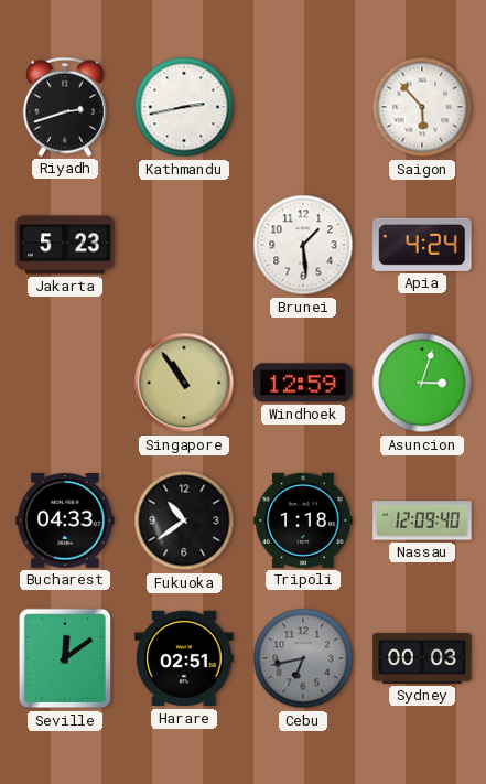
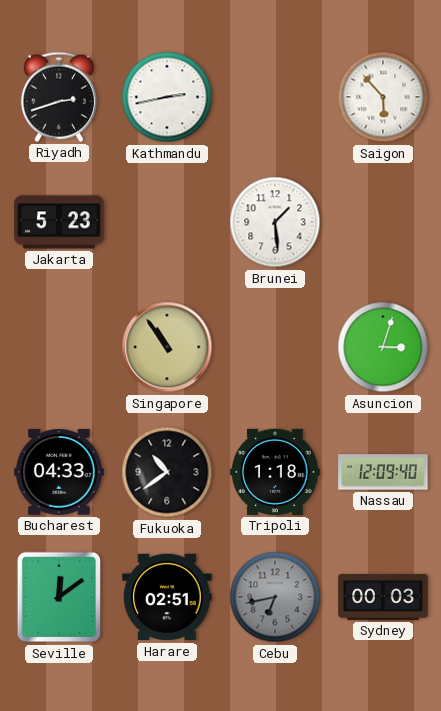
Apia: 4:24 -> none
Windhoek: 12:59 -> none
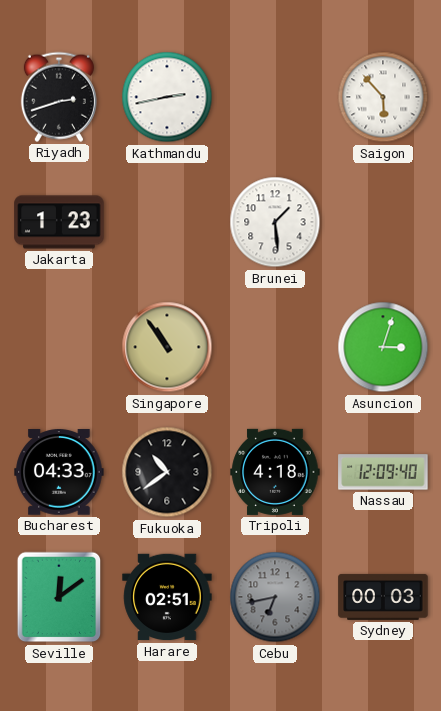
Jakarta: 5:23 -> 1:23
Tripoli: 1:18 -> 4:18
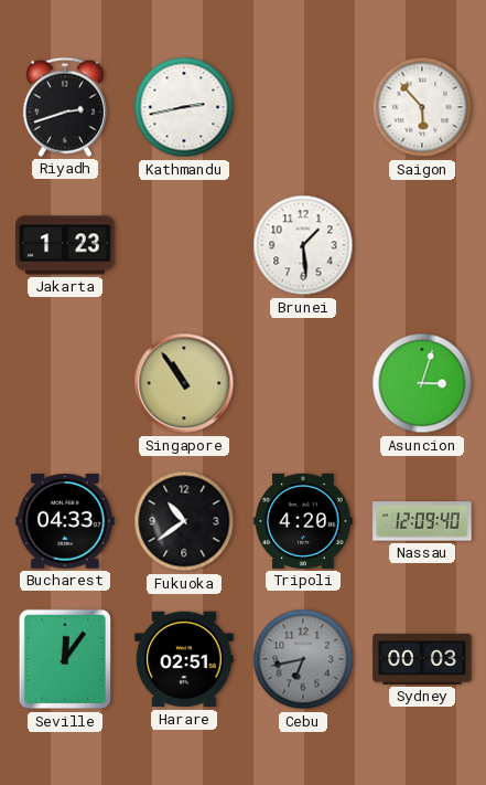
Tripoli: 4:18 -> 4:20
Seville: 12:09 -> 12:06
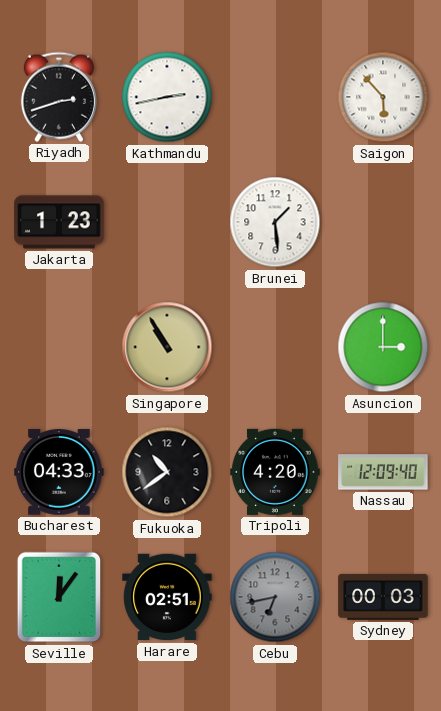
Singapore: 10:54 -> 10:55
Asuncion: 3:03 -> 3:00
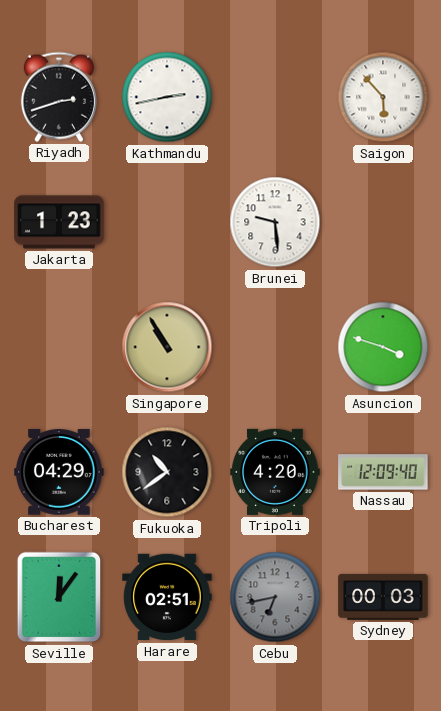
Brunei: 1:29 -> 9:29
Asuncion: 3:00 -> 3:48
Bucharest: 04:33 -> 04:29
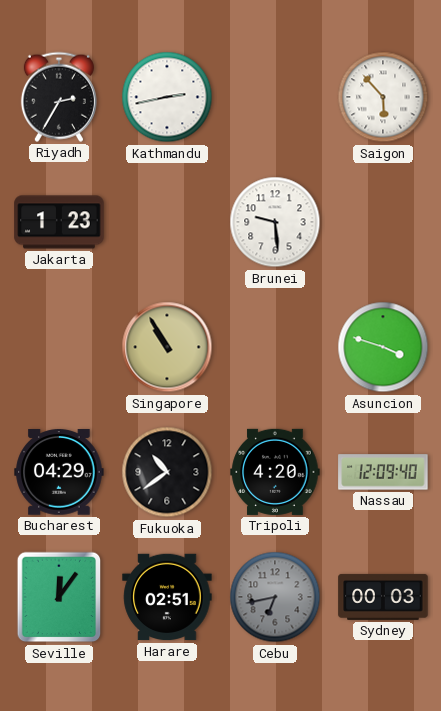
Riyadh: 2:42 -> 2:35
